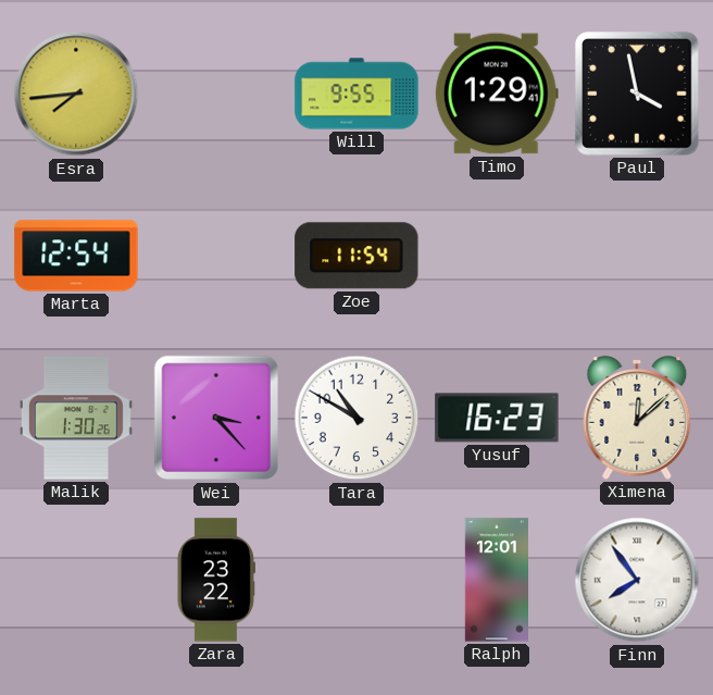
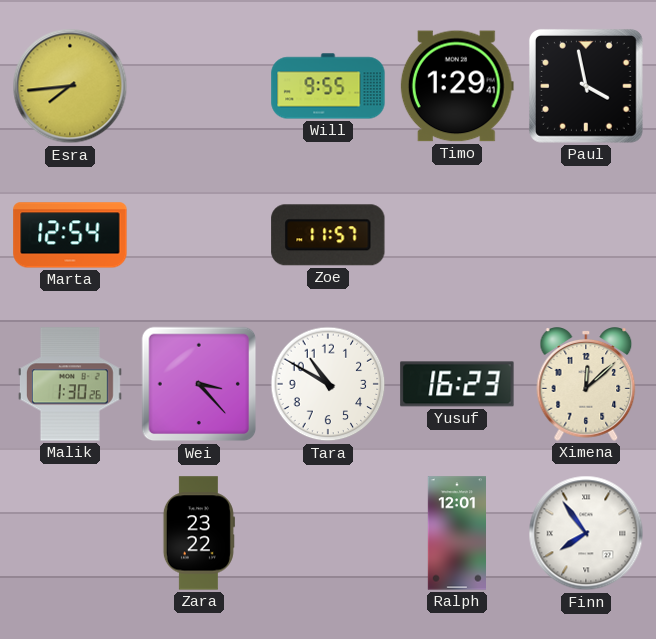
Zoe: 11:54 -> 11:57
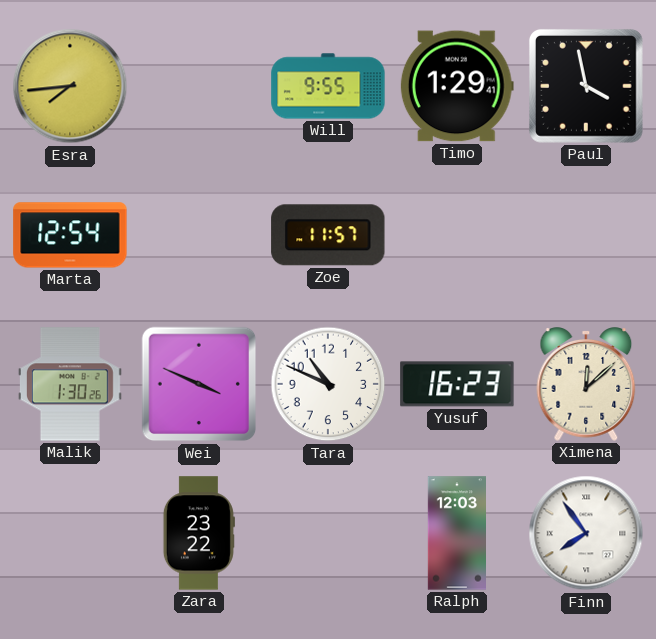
Wei: 3:23 -> 3:49
Tara: 10:50 -> 10:49
Ralph: 12:01 -> 12:03
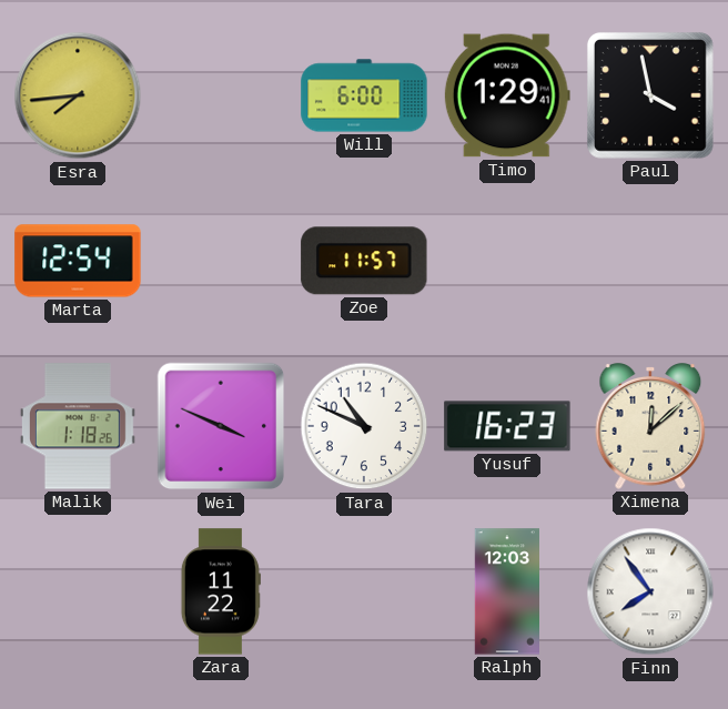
Will: 9:55 -> 6:00
Malik: 1:30 -> 1:18
Zara: 23:22 -> 11:22
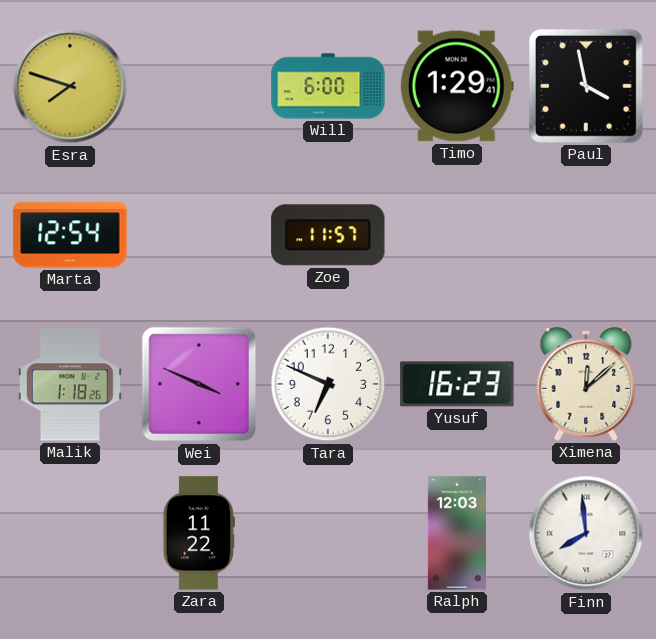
Esra: 7:44 -> 7:48
Tara: 10:49 -> 6:49
Finn: 7:54 -> 7:59
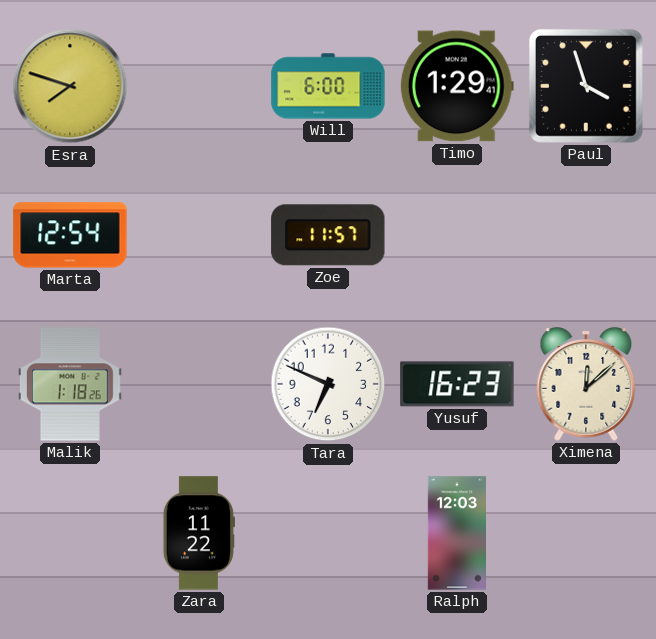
Paul: 3:58 -> 3:57
Wei: 3:49 -> none
Finn: 7:59 -> none
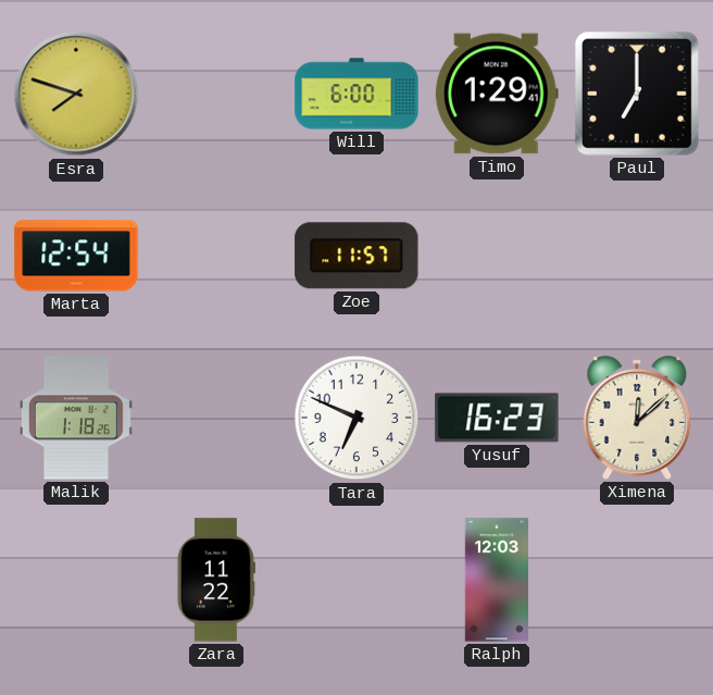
Paul: 3:57 -> 7:00
